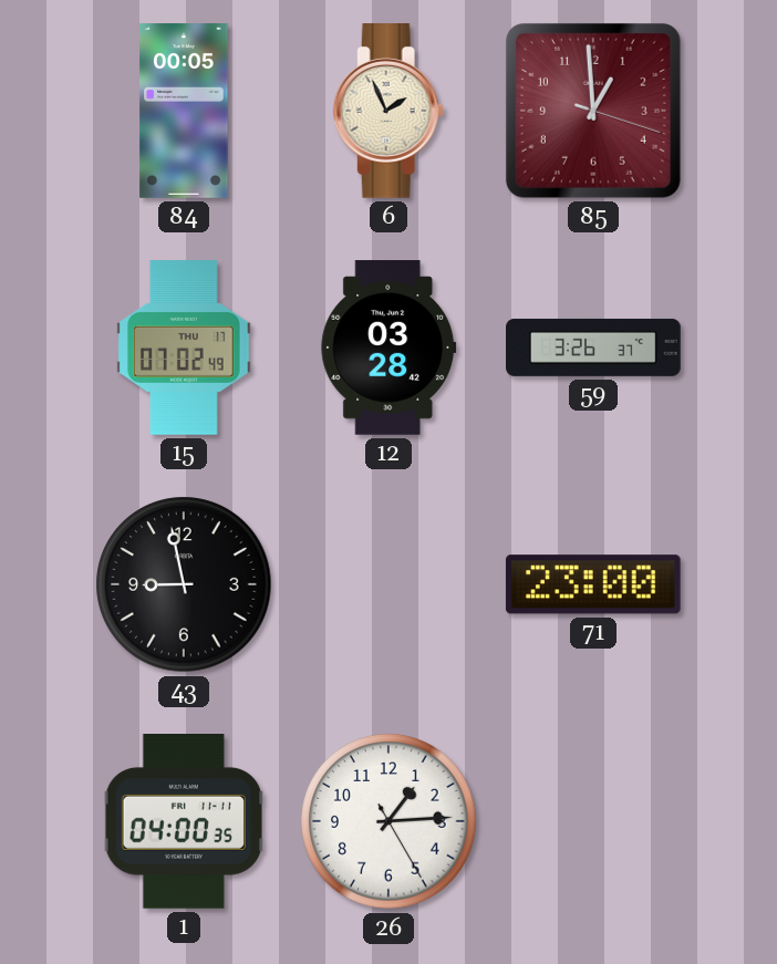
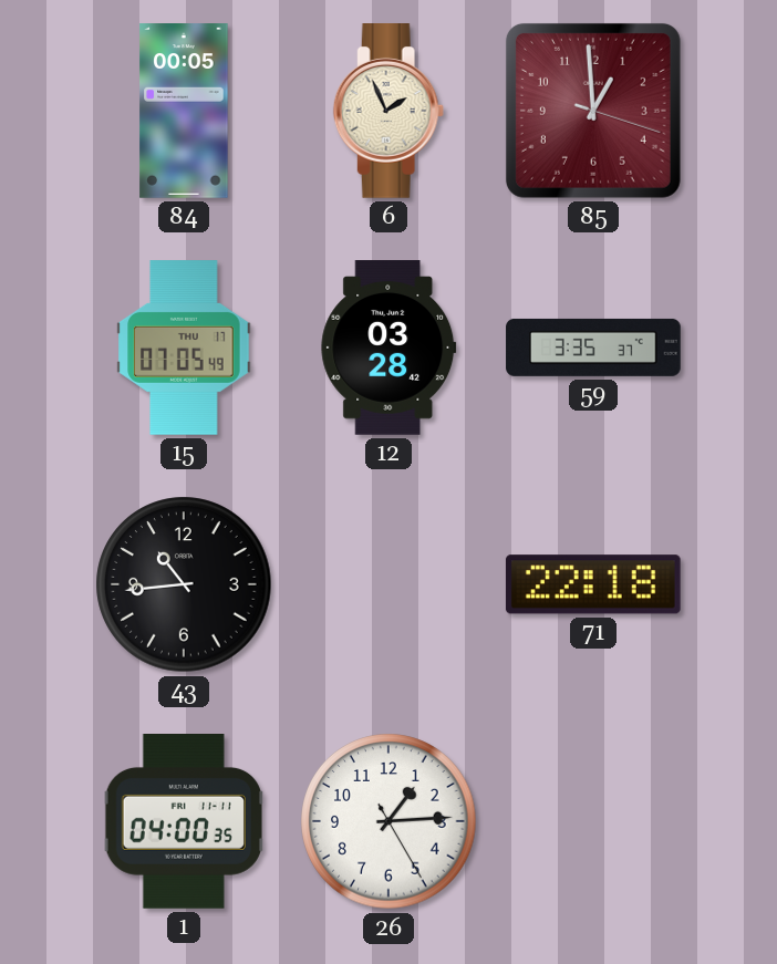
15: 07:02 -> 07:05
59: 3:26 -> 3:35
43: 8:58 -> 10:44
71: 23:00 -> 22:18
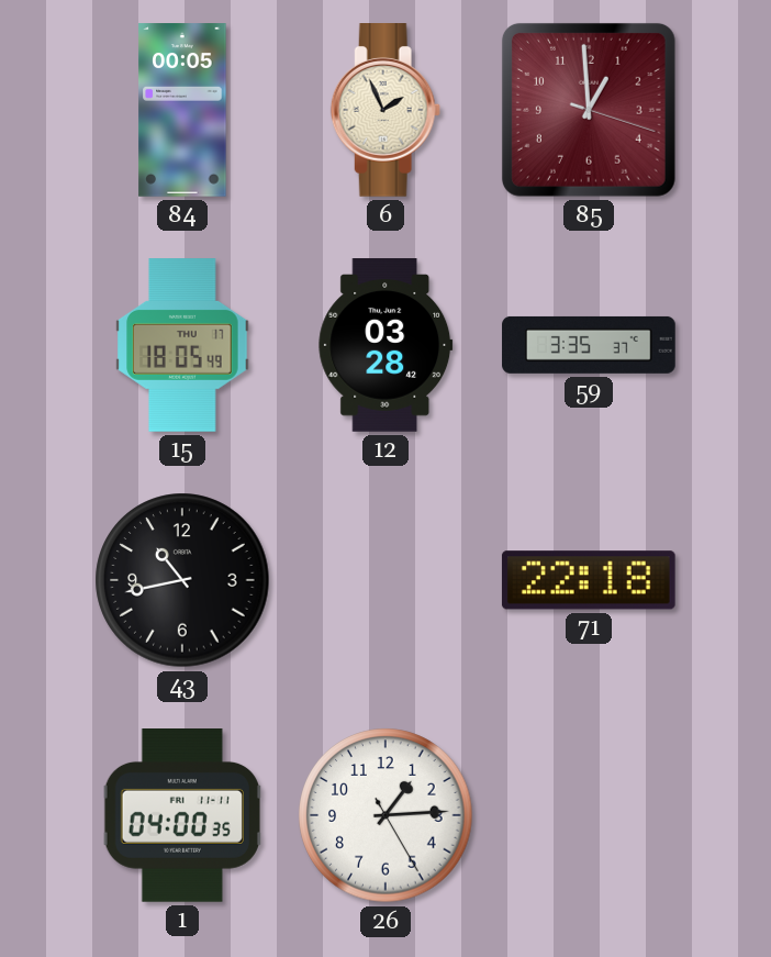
15: 07:05 -> 18:05
43: 10:44 -> 10:43
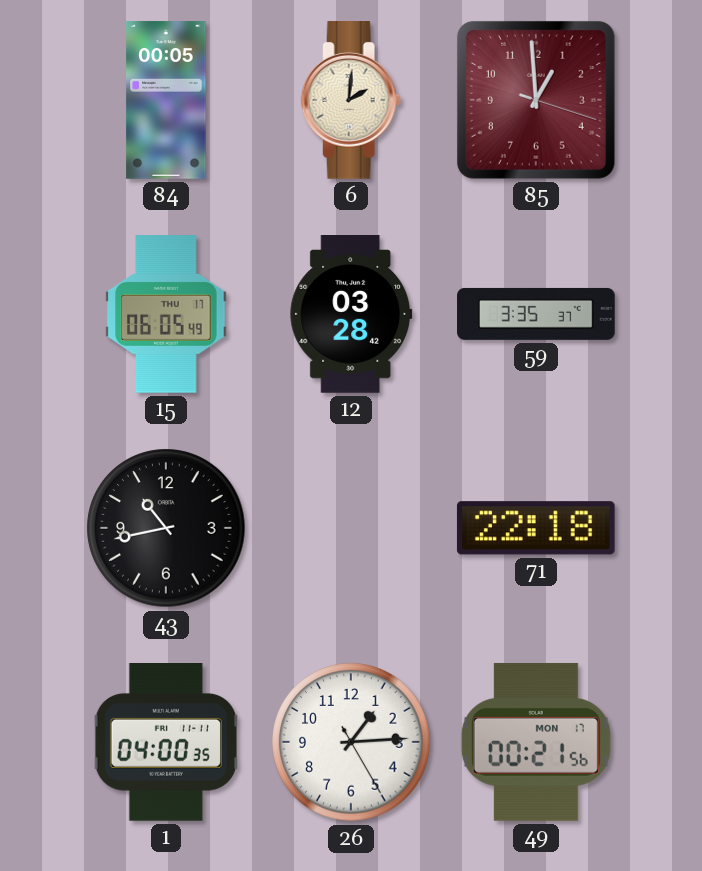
6: 1:56 -> 2:01
15: 18:05 -> 06:05
49: none -> 00:21
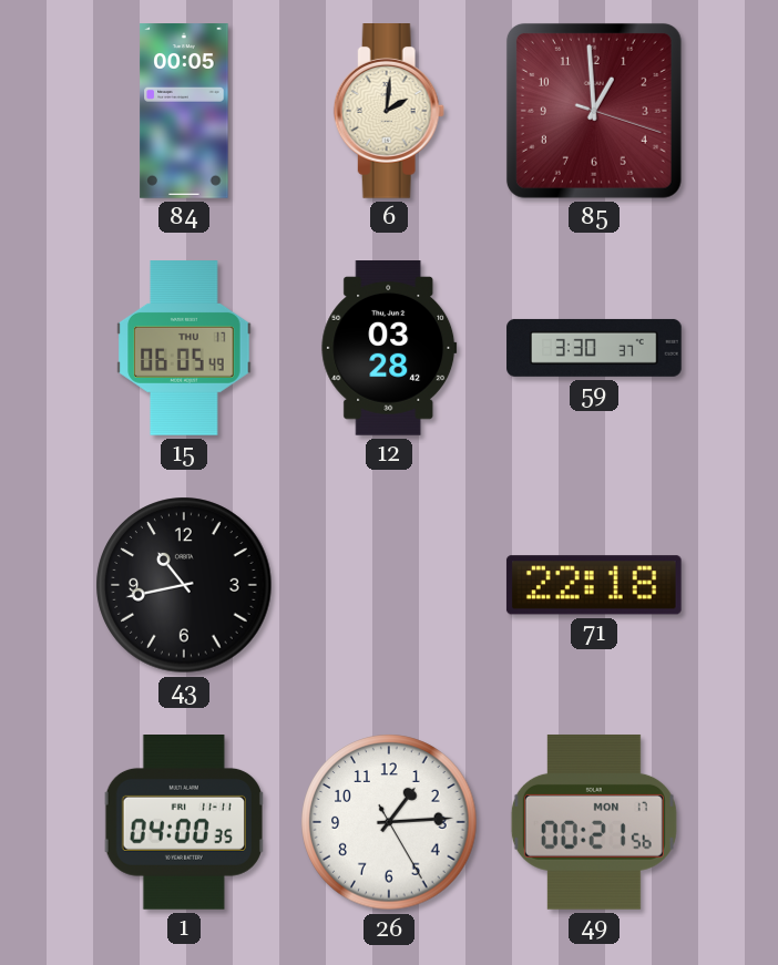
59: 3:35 -> 3:30
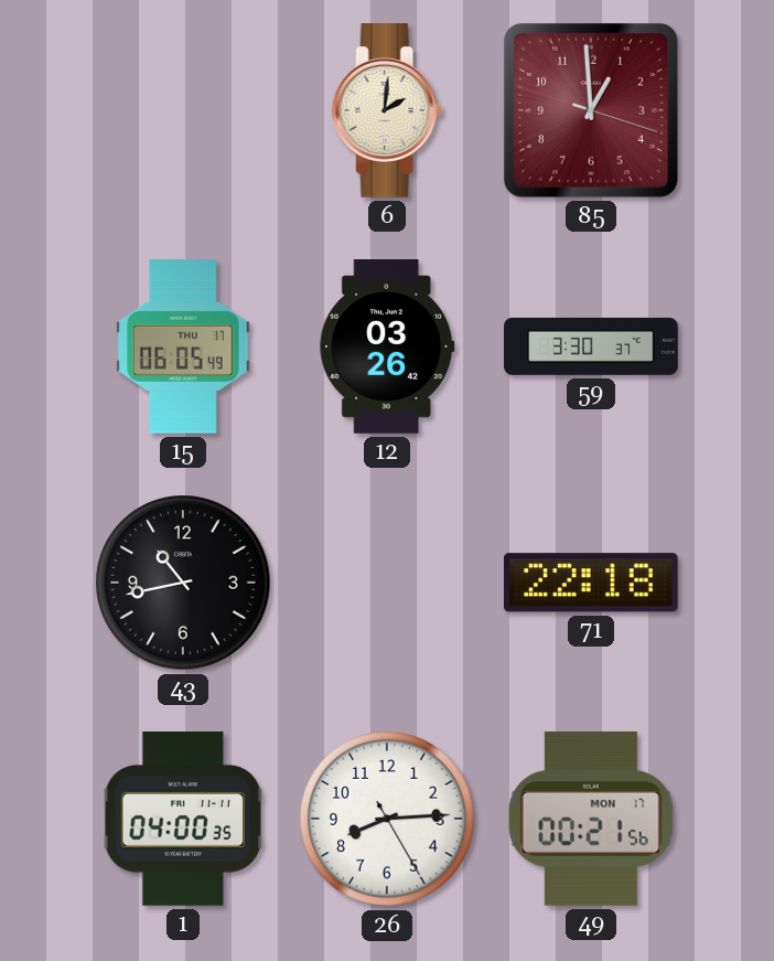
84: 00:05 -> none
12: 03:28 -> 03:26
26: 1:14 -> 8:14
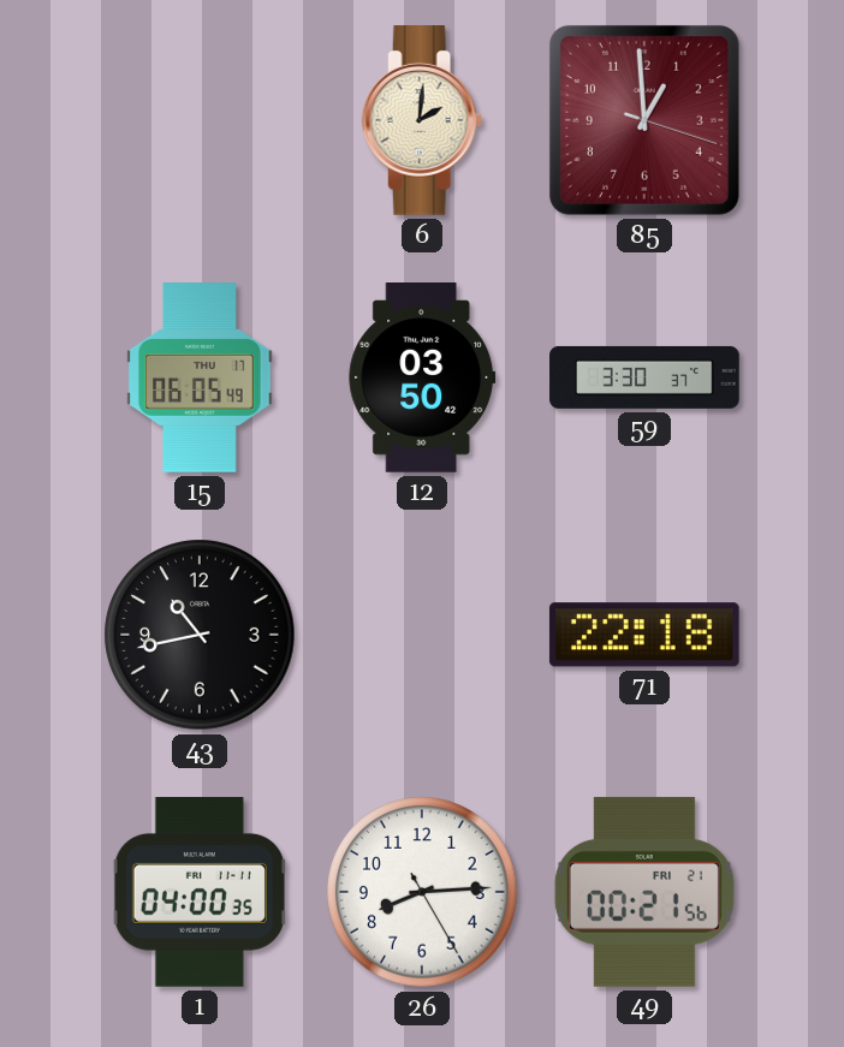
12: 03:26 -> 03:50
49 date: MON 17 -> FRI 21
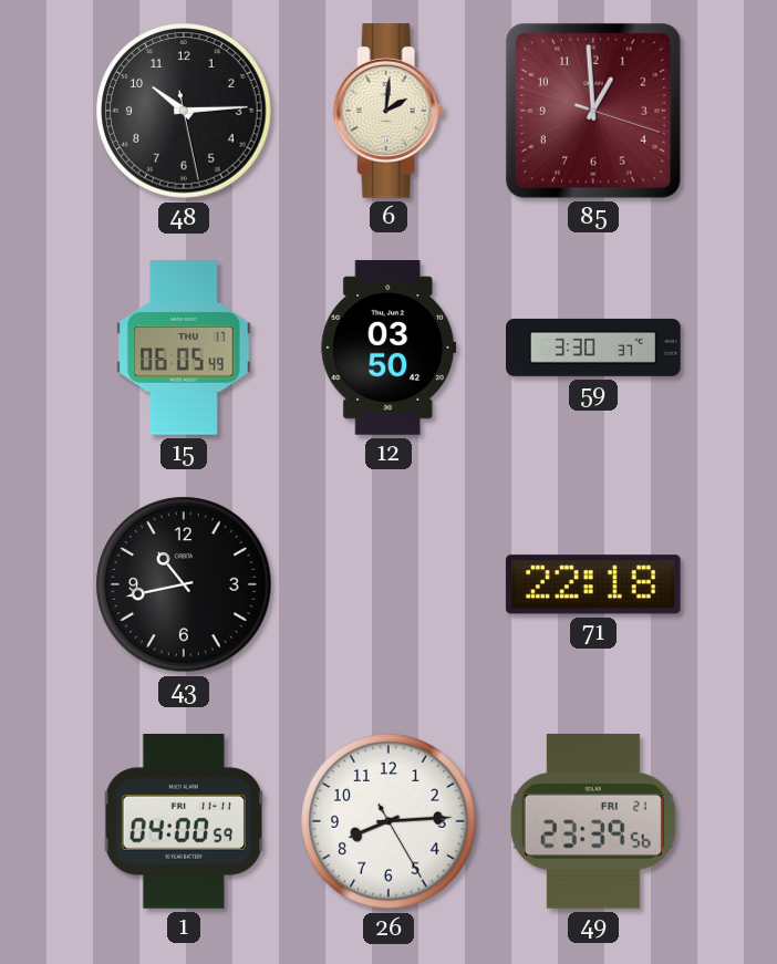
48: none -> 10:14
1: 04:00:35 -> 04:00:59
49: 00:21 -> 23:39
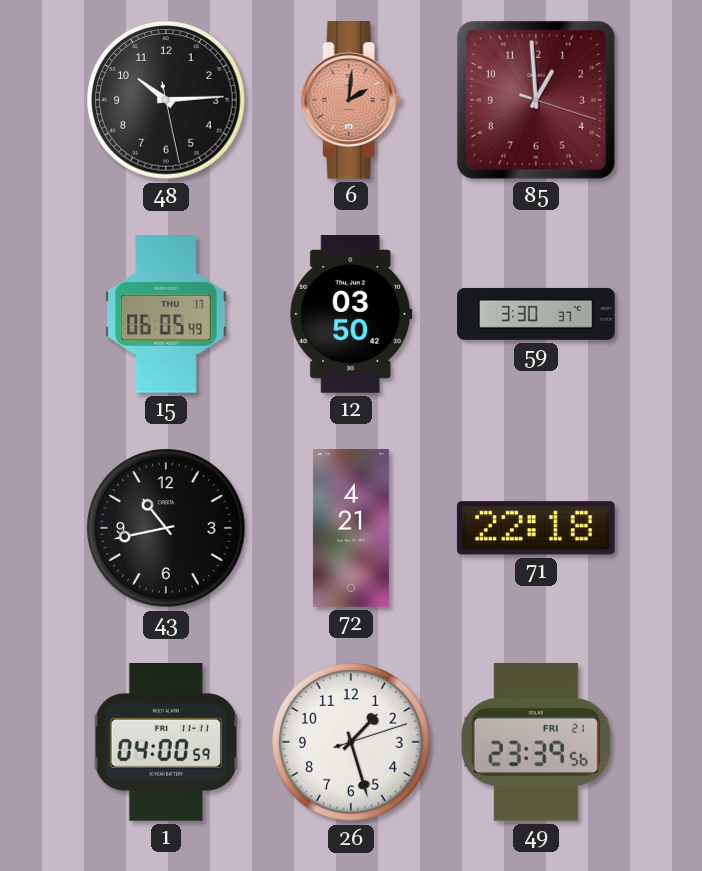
6 dial: cream -> salmon
72: none -> 4:21
26: 8:14 -> 1:27
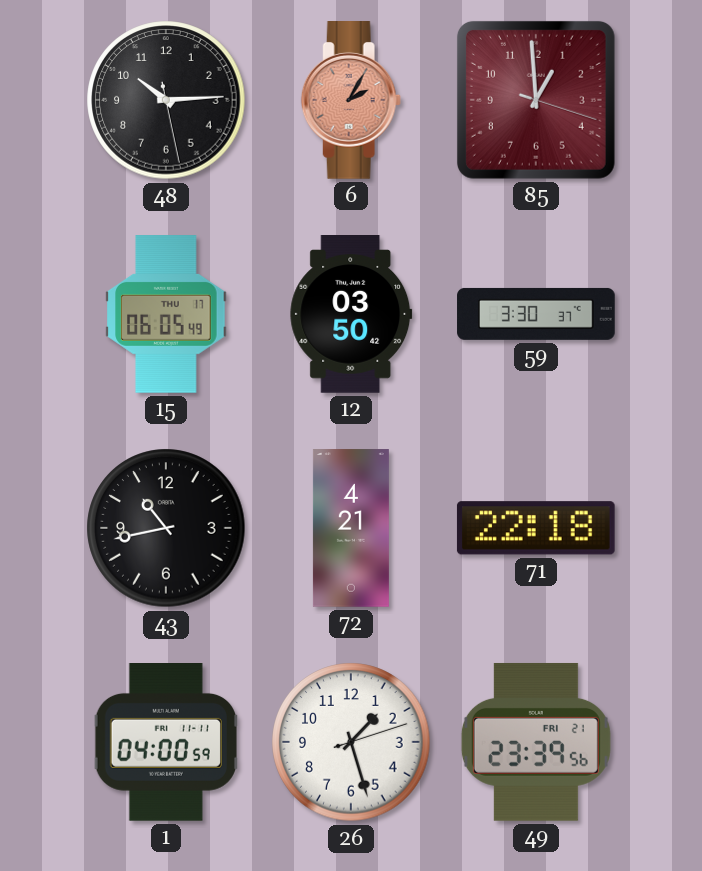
6: 2:01 -> 2:05
